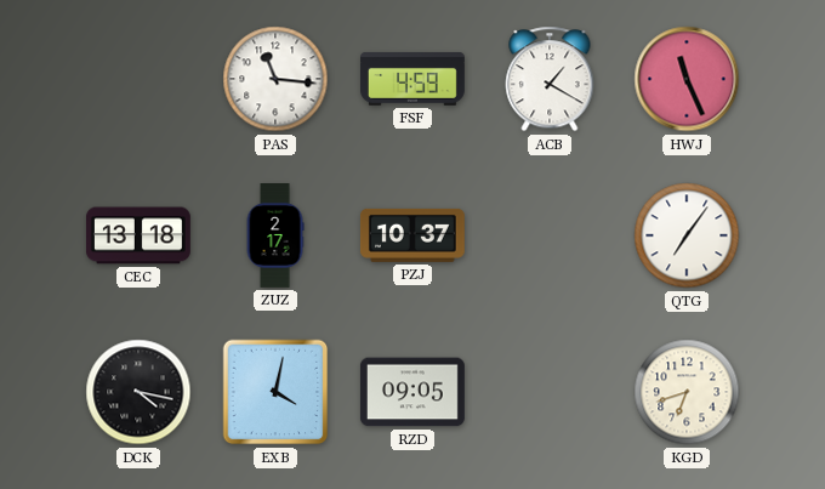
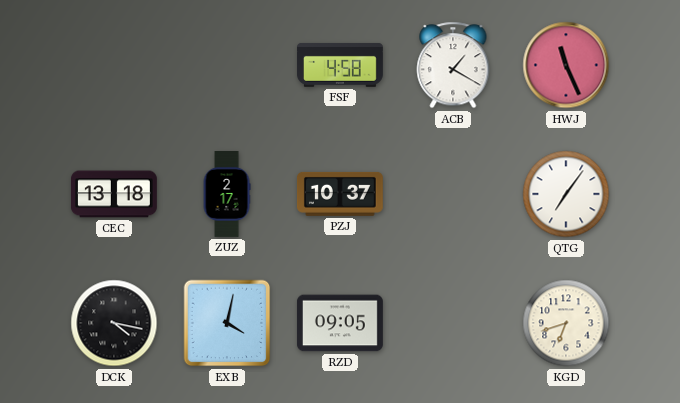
PAS: 11:16 -> none
FSF: 4:59 -> 4:58
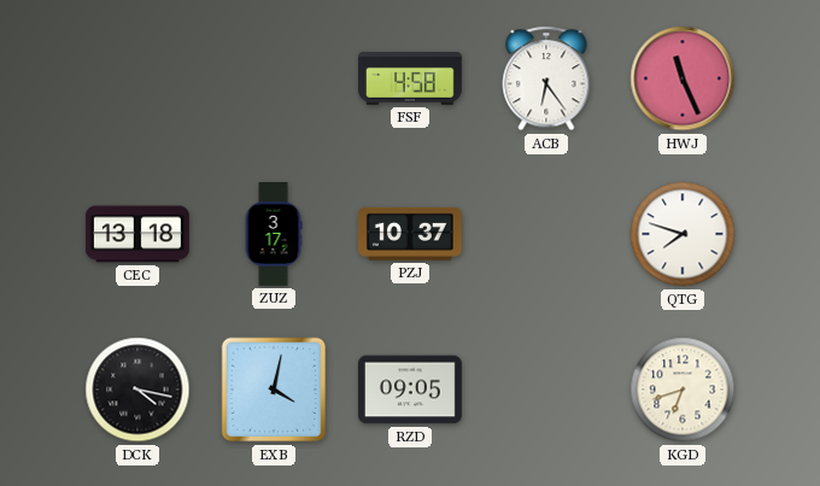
ACB: 1:20 -> 6:24
ZUZ: 2:17 -> 3:17
QTG: 7:06 -> 7:48
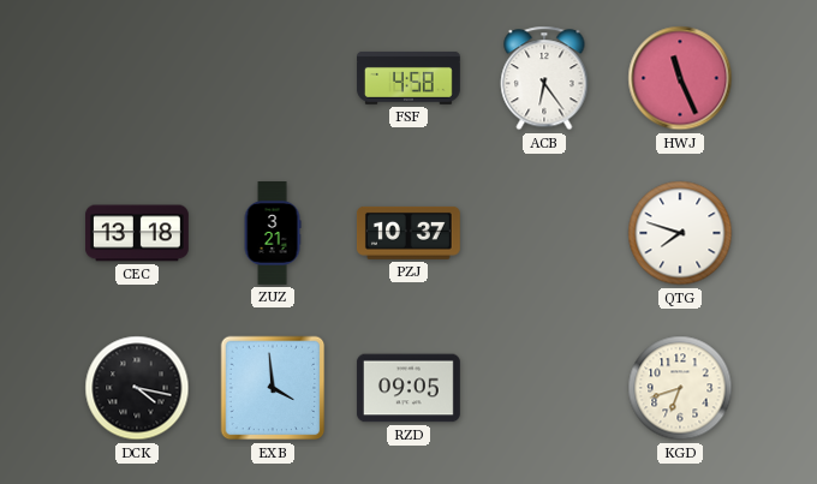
ZUZ: 3:17 -> 3:21
EXB: 4:02 -> 3:59
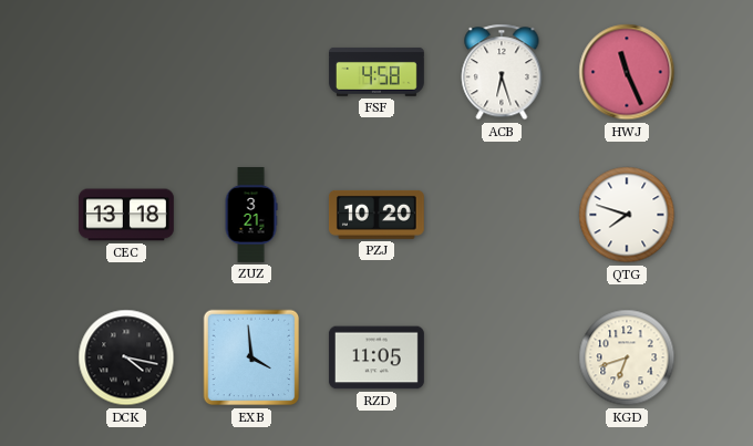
ACB: 6:24 -> 6:27
PZJ: 10:37 -> 10:20
RZD: 09:05 -> 11:05
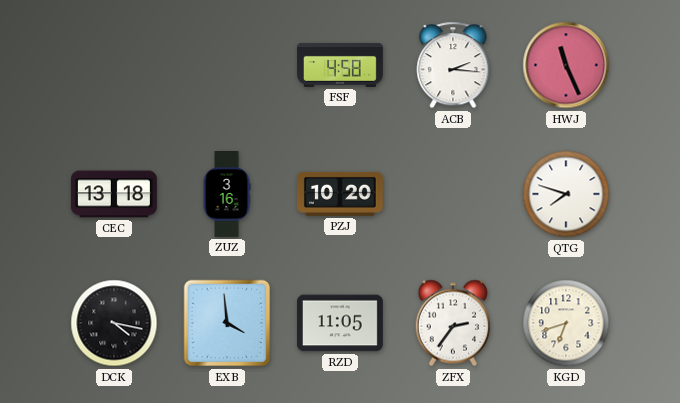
ACB: 6:27 -> 2:16
ZUZ: 3:21 -> 3:16
ZFX: none -> 2:36
